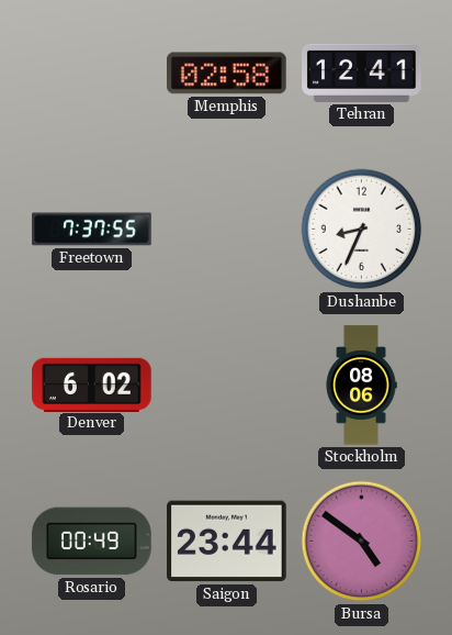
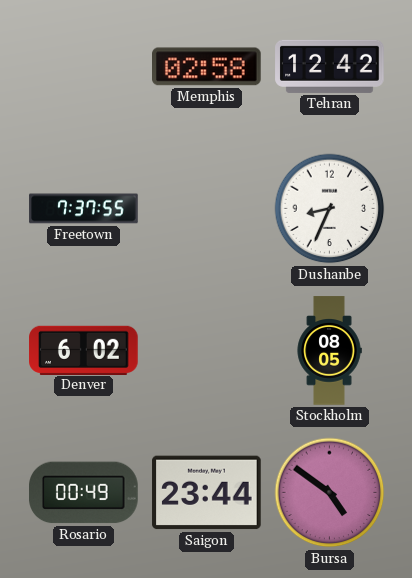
Tehran: 12:41 -> 12:42
Stockholm: 08:06 -> 08:05
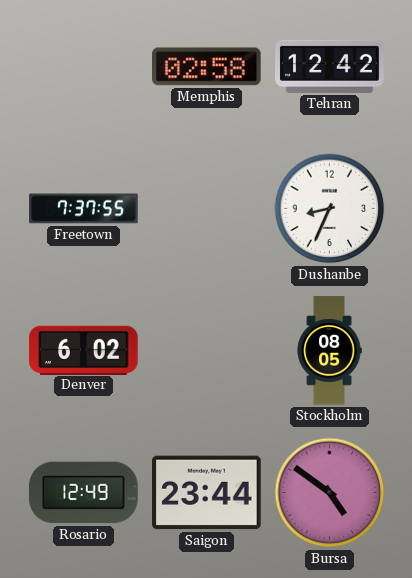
Rosario: 00:49 -> 12:49
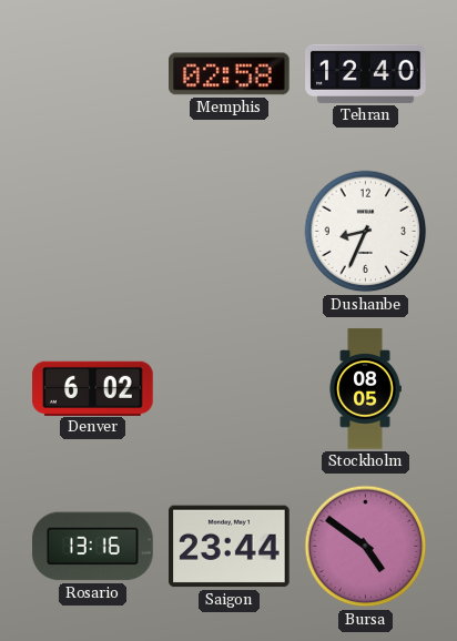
Tehran: 12:42 -> 12:40
Freetown: 7:37 -> none
Rosario: 12:49 -> 13:16
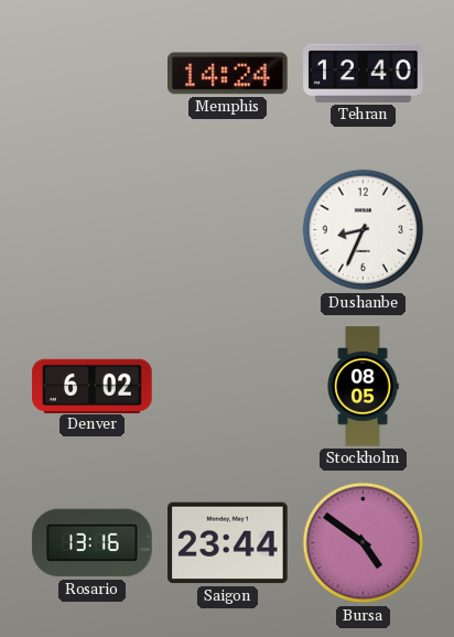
Memphis: 02:58 -> 14:24
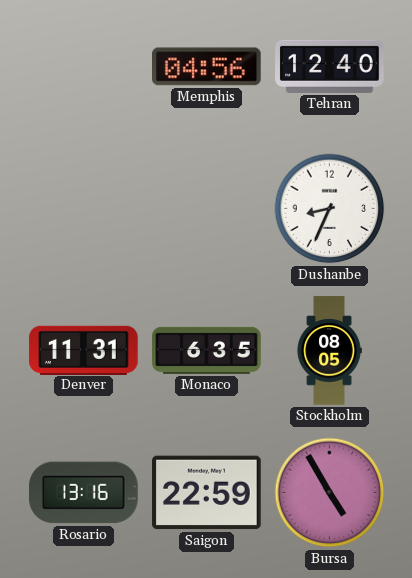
Memphis: 14:24 -> 04:56
Denver: 6:02 -> 11:31
Monaco: none -> 6:35
Saigon: 23:44 -> 22:59
Bursa: 4:51 -> 4:55
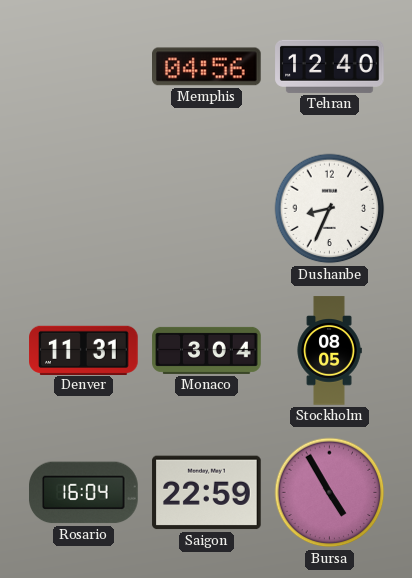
Monaco: 6:35 -> 3:04
Rosario: 13:16 -> 16:04
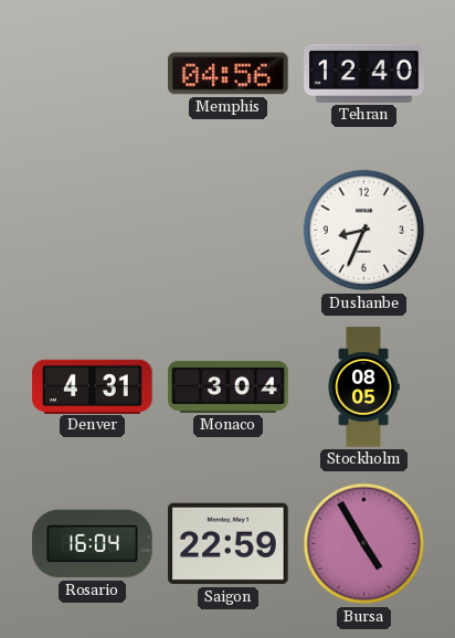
Denver: 11:31 -> 4:31
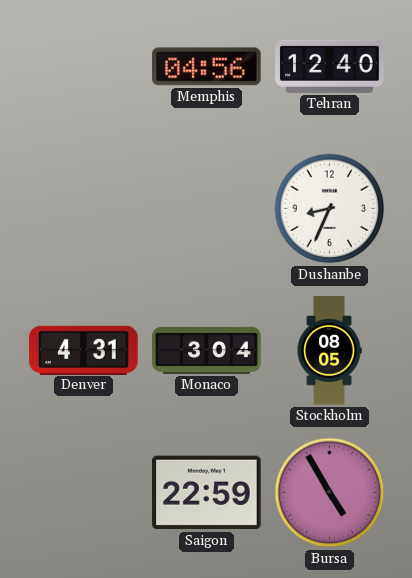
Rosario: 16:04 -> none
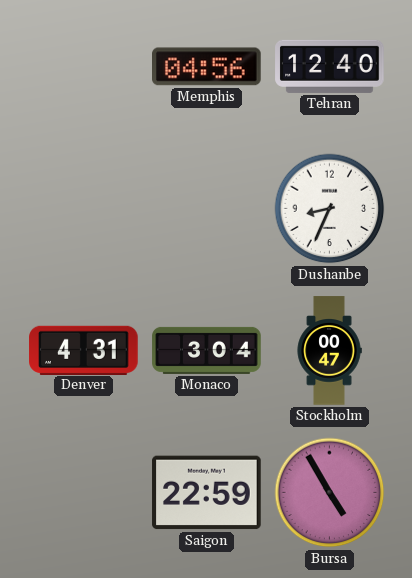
Stockholm: 08:05 -> 00:47
